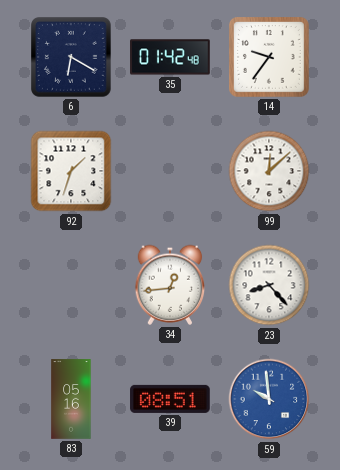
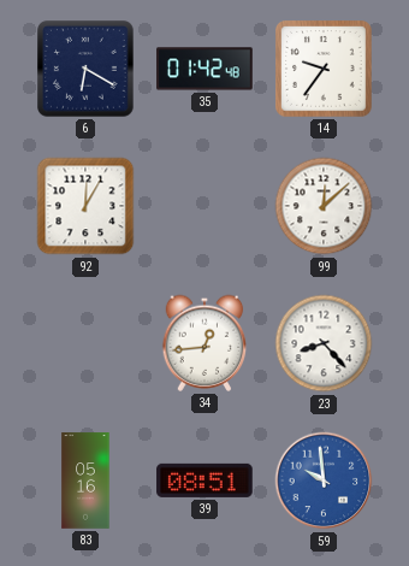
92: 1:33 -> 12:05
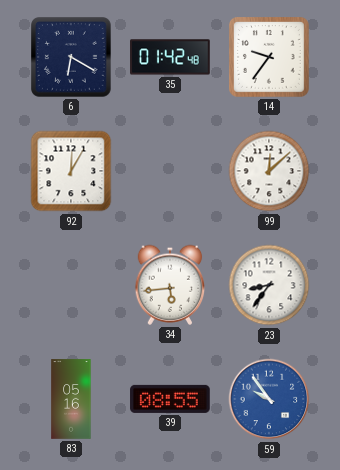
34: 12:44 -> 5:44
23: 8:23 -> 8:36
39: 08:51 -> 08:55
59: 9:59 -> 9:54
